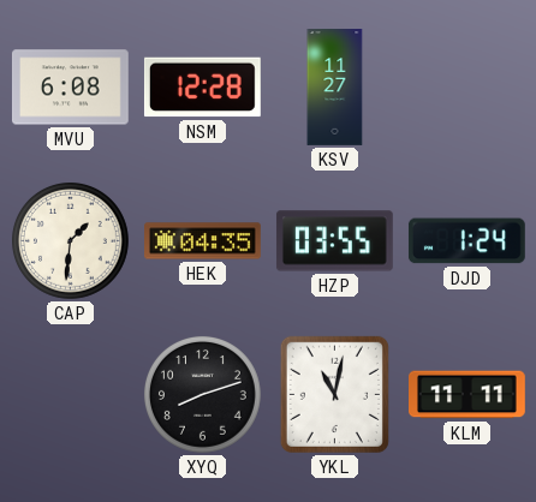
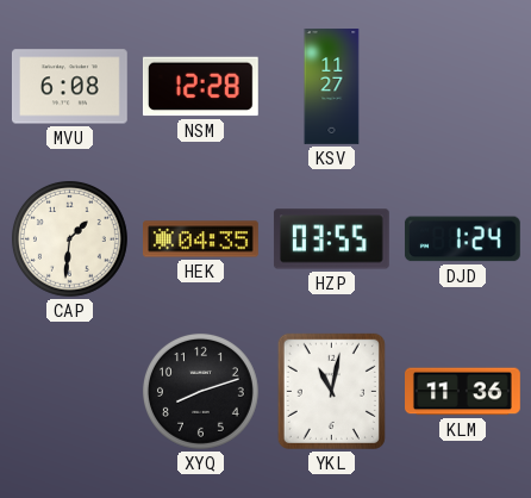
KLM: 11:11 -> 11:36
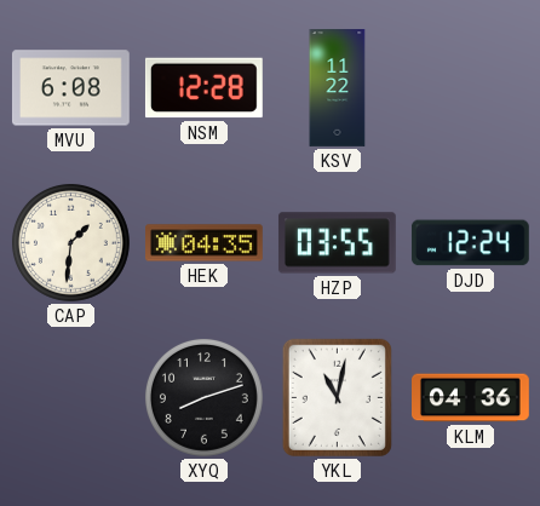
KSV: 11:27 -> 11:22
DJD: 1:24 -> 12:24
KLM: 11:36 -> 04:36
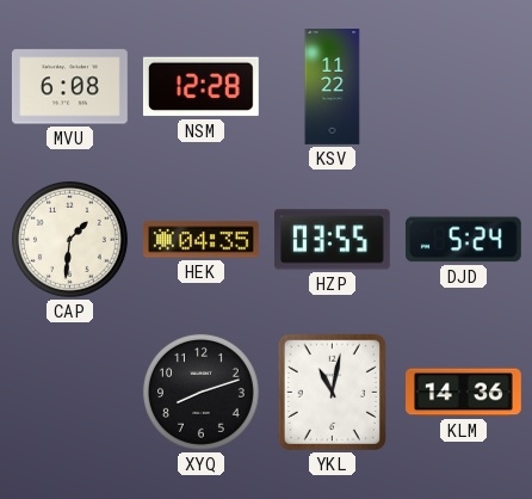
DJD: 12:24 -> 5:24
KLM: 04:36 -> 14:36
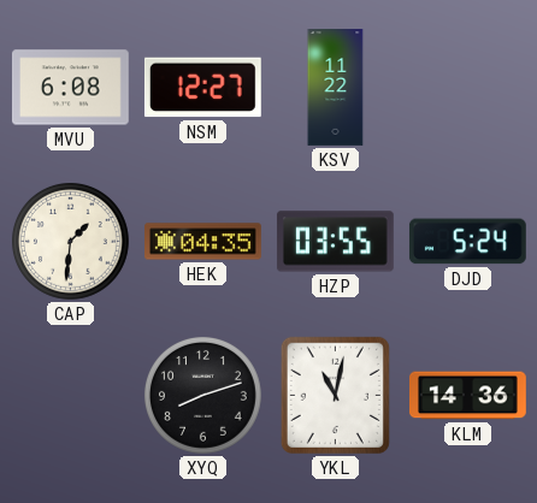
NSM: 12:28 -> 12:27
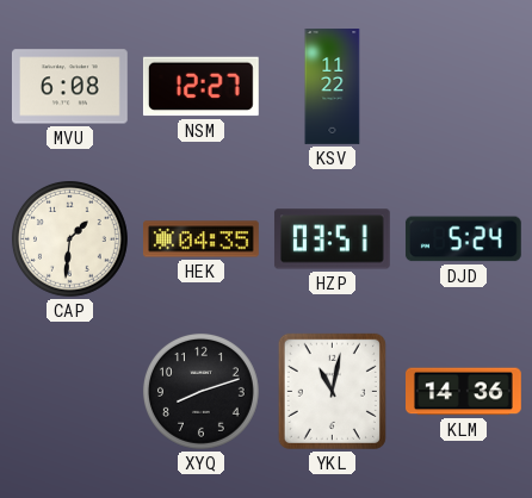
HZP: 03:55 -> 03:51
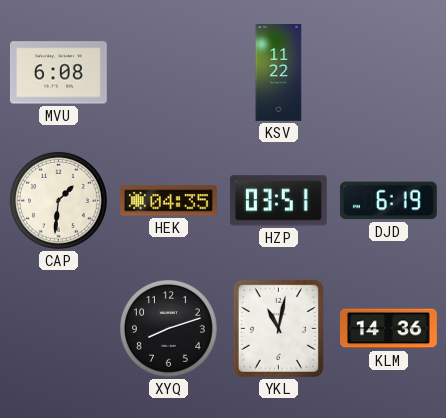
NSM: 12:27 -> none
DJD: 5:24 -> 6:19
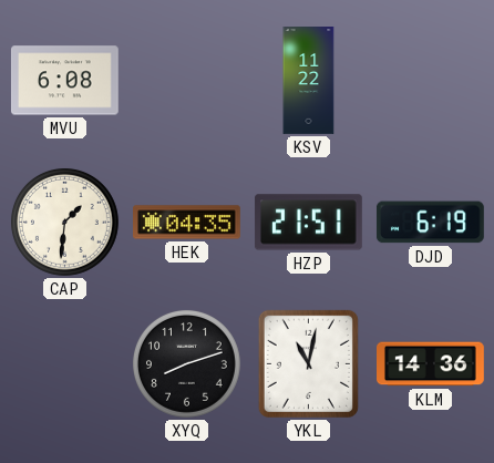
HZP: 03:51 -> 21:51
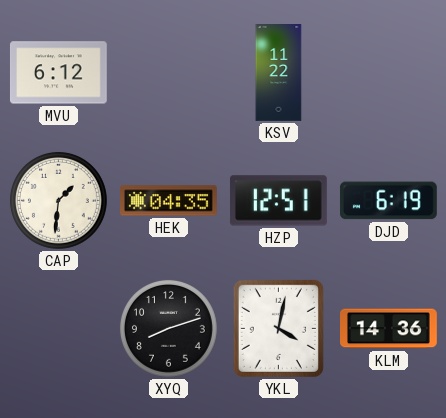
MVU: 6:08 -> 6:12
HZP: 21:51 -> 12:51
YKL: 11:02 -> 4:02
